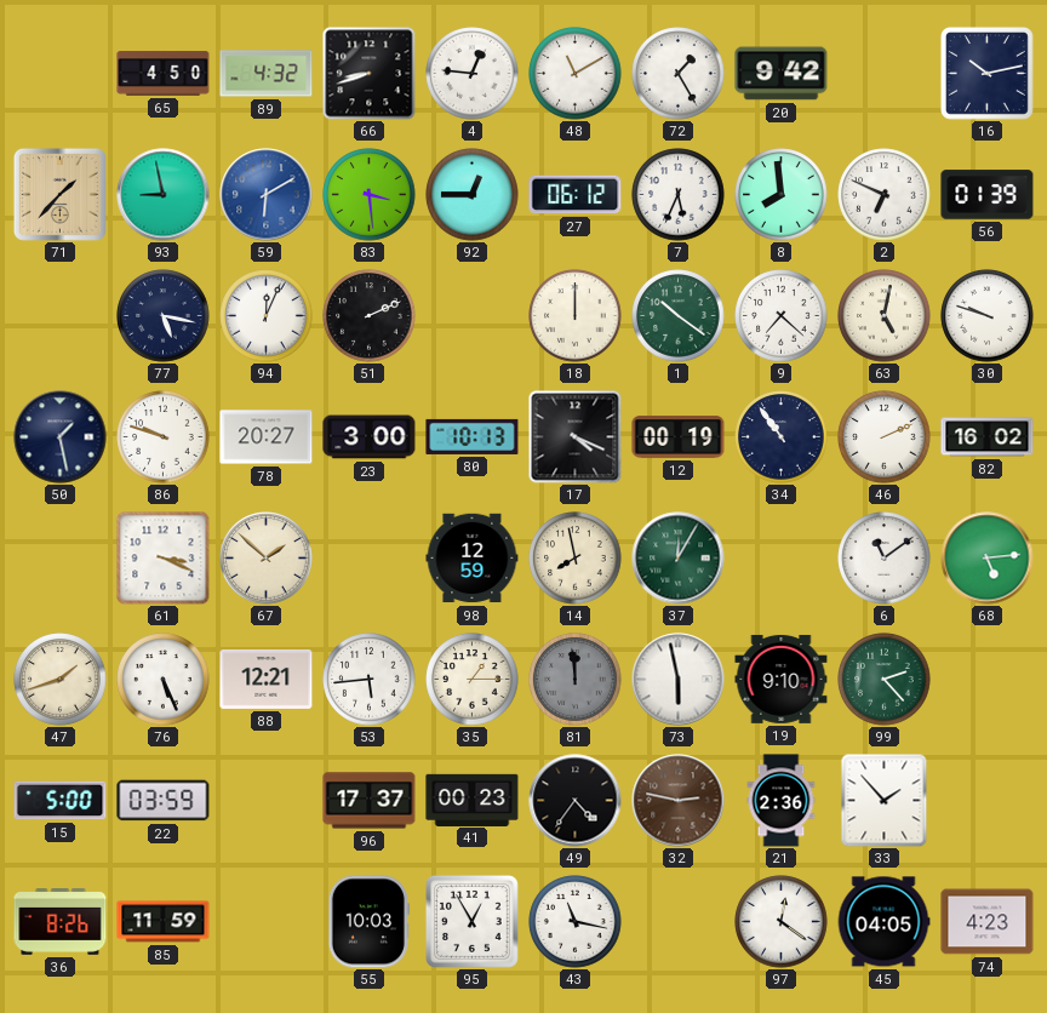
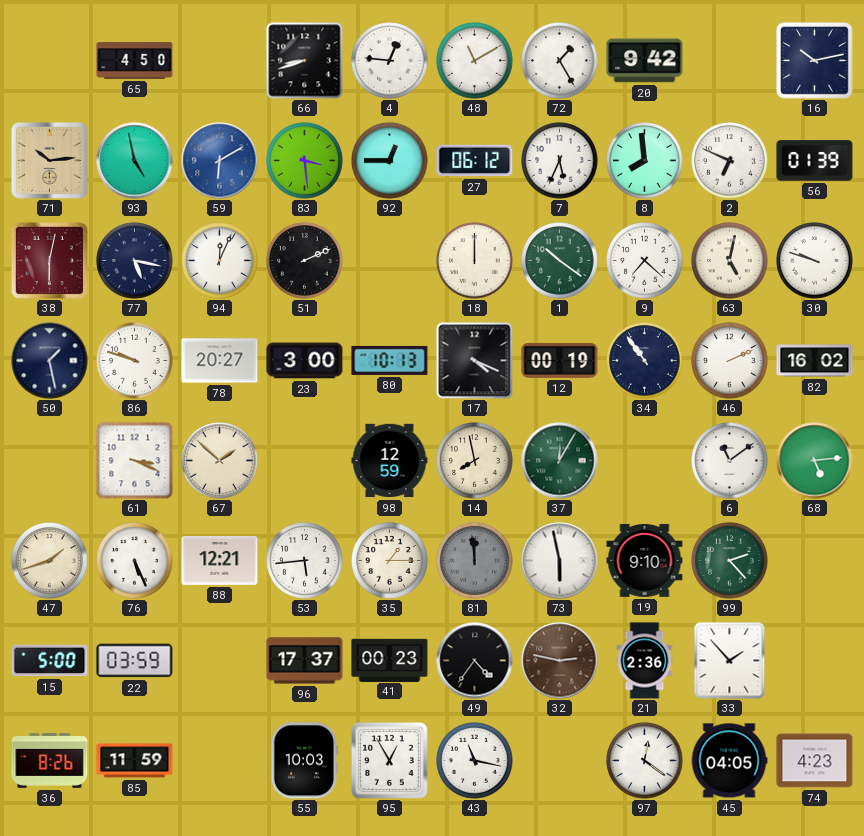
89: 4:32 -> none
71: 1:37 -> 10:14
93: 8:58 -> 4:58
38: none -> 6:02
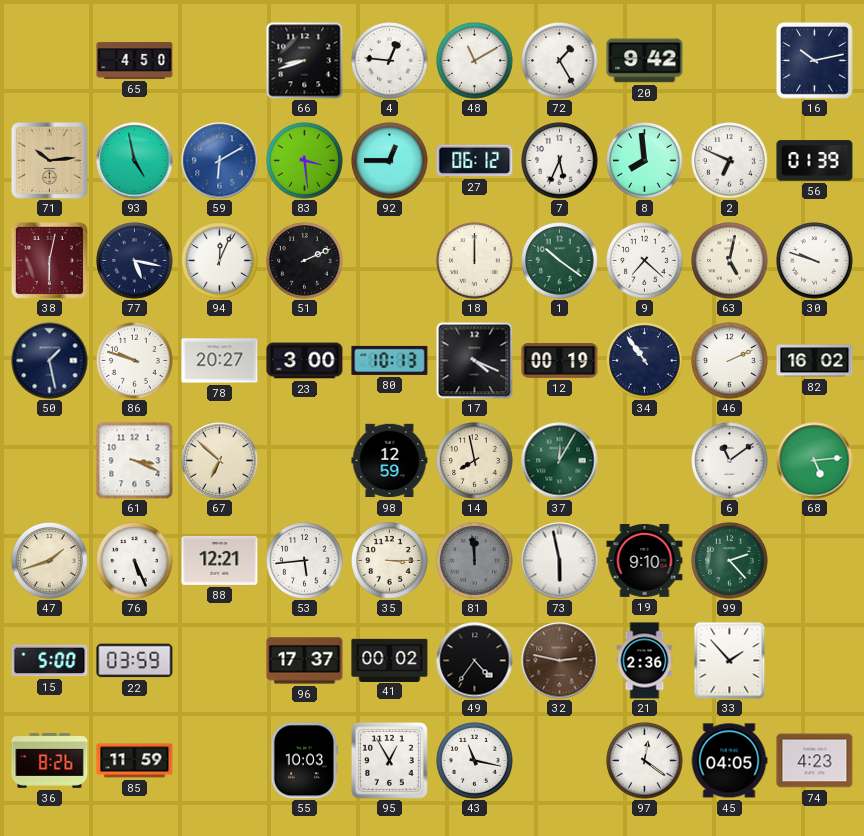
67: 1:52 -> 6:52
35: 1:15 -> 3:15
41: 00:23 -> 00:02
